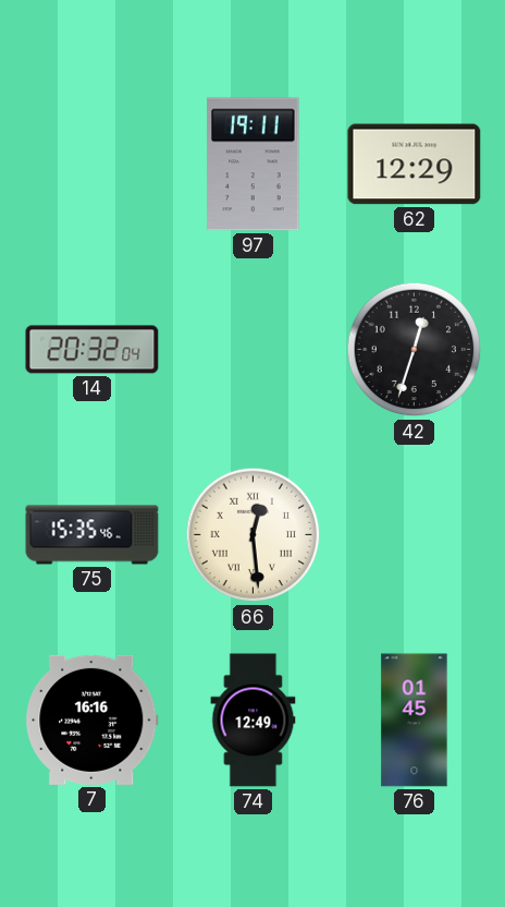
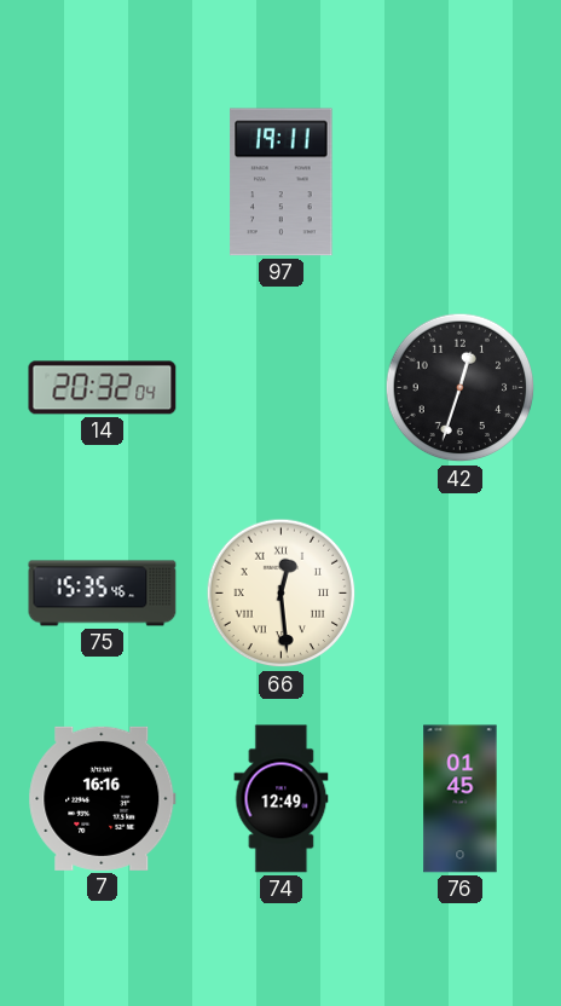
62: 12:29 -> none
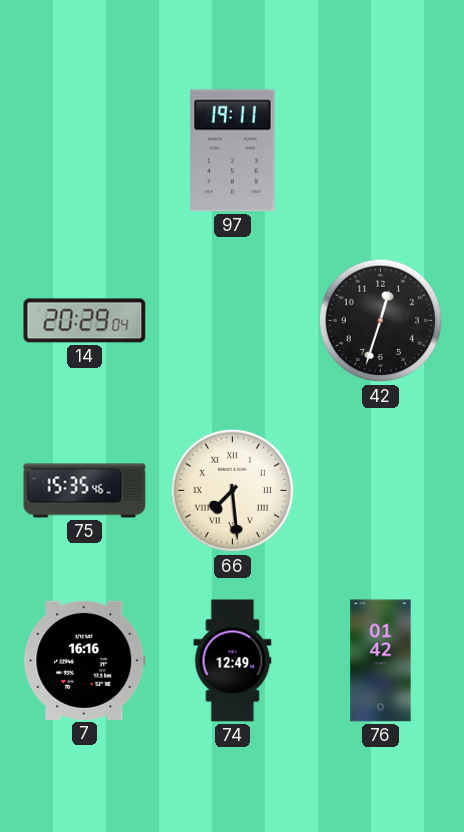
14: 20:32 -> 20:29
66: 12:29 -> 7:29
76: 01:45 -> 01:42
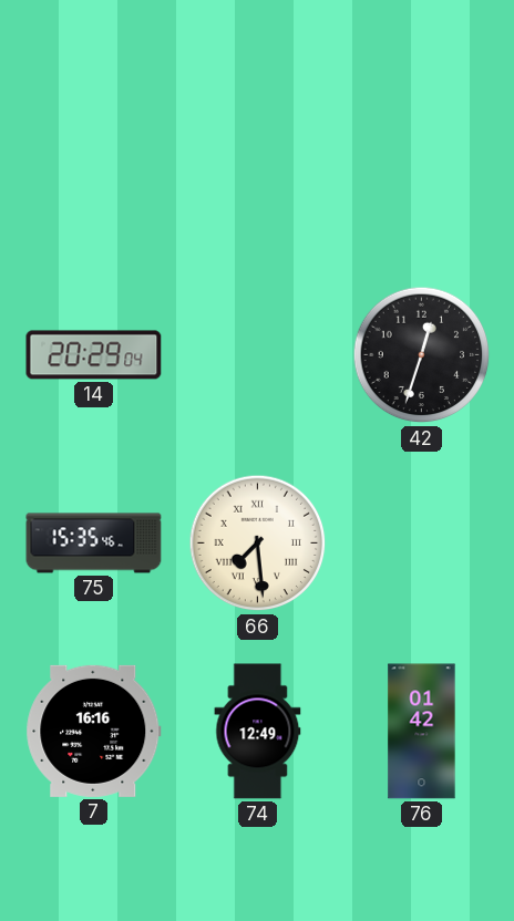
97: 19:11 -> none
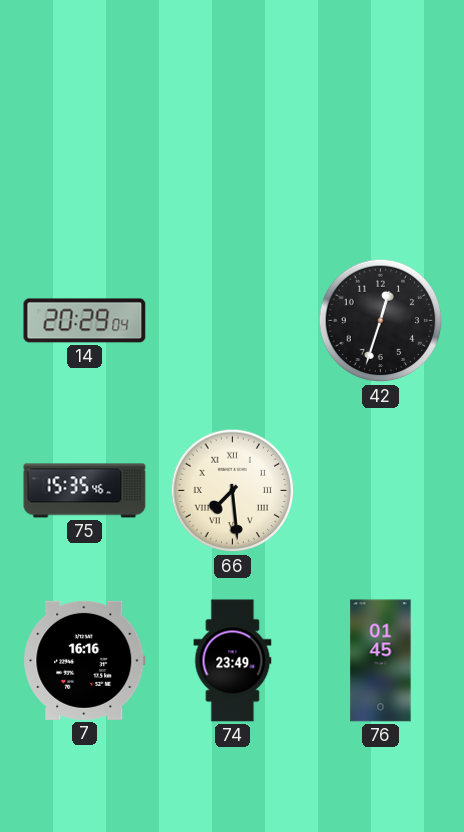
74: 12:49 -> 23:49
76: 01:42 -> 01:45
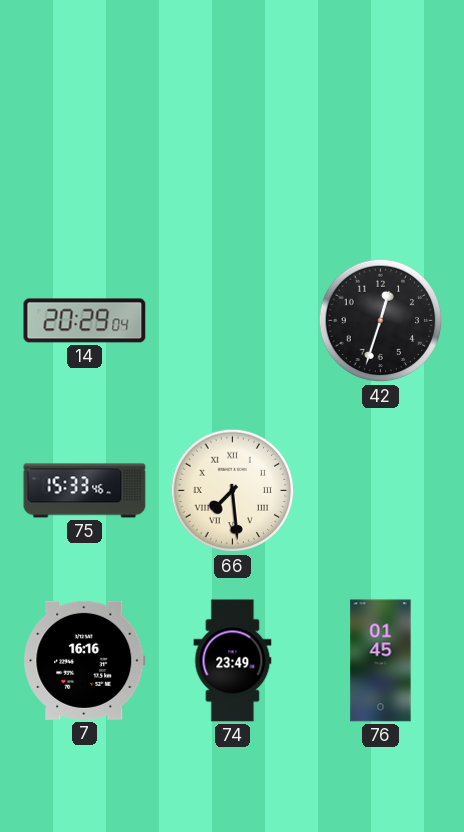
75: 15:35 -> 15:33
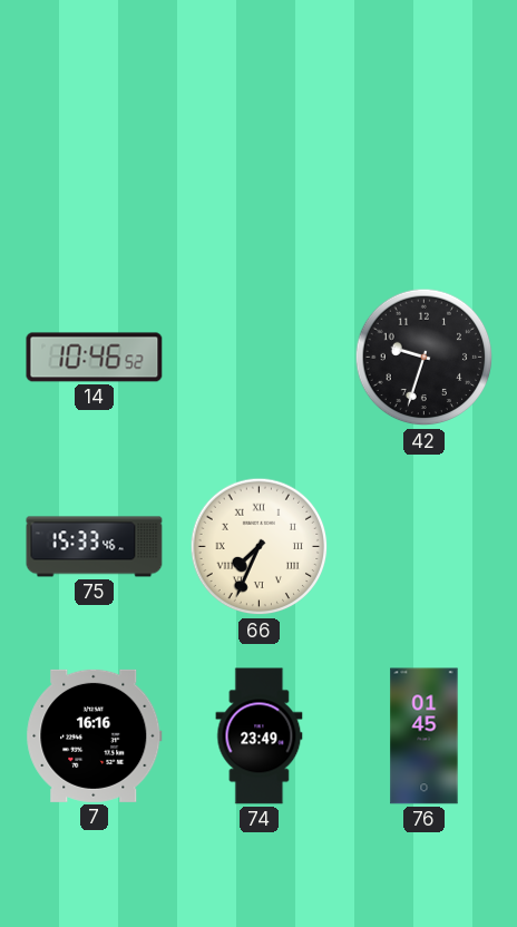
14: 20:29 -> 10:46
42: 12:33 -> 9:33
66: 7:29 -> 7:34
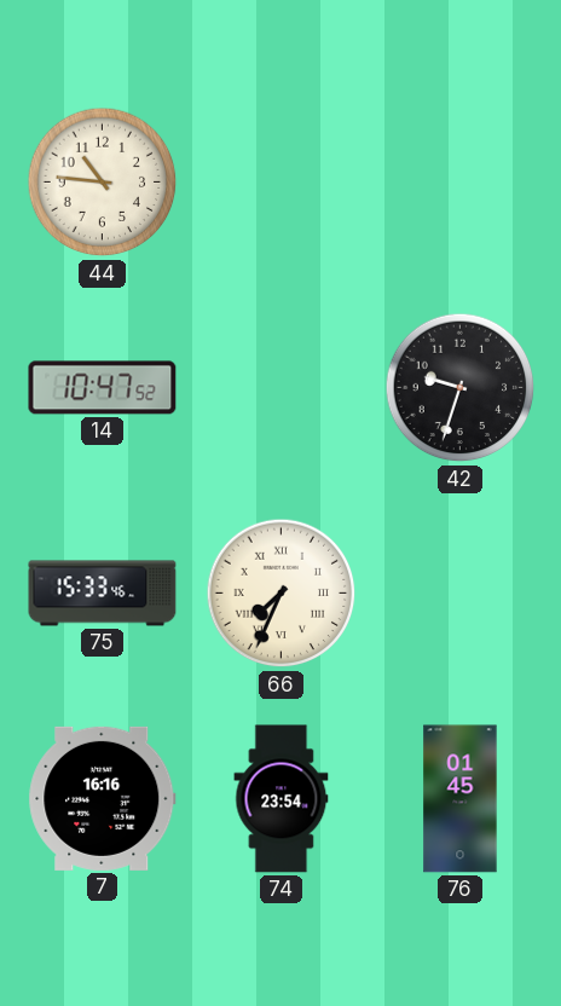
44: none -> 10:46
14: 10:46 -> 10:47
74: 23:49 -> 23:54
